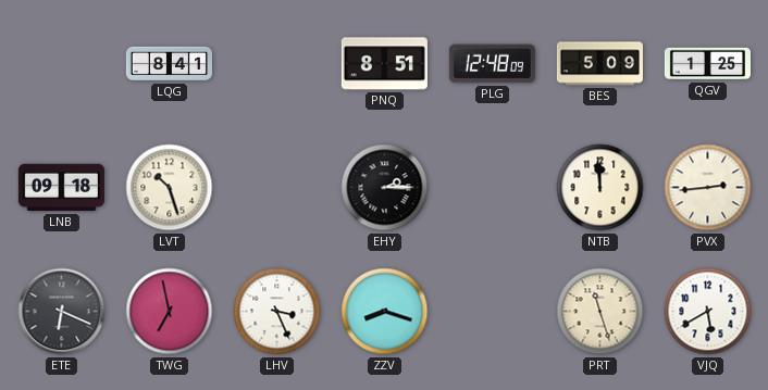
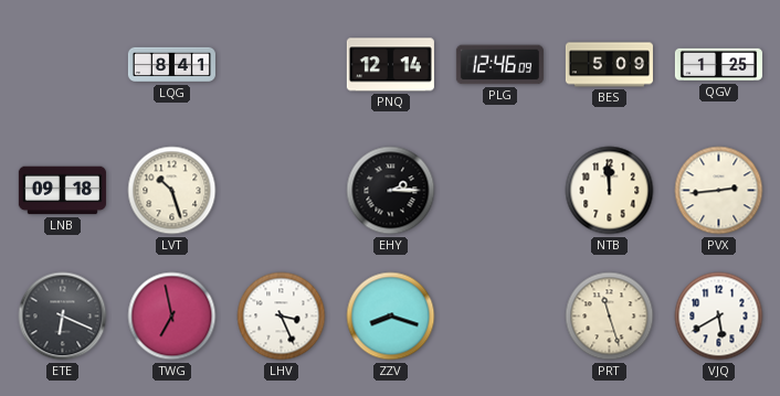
PNQ: 8:51 -> 12:14
PLG: 12:48 -> 12:46
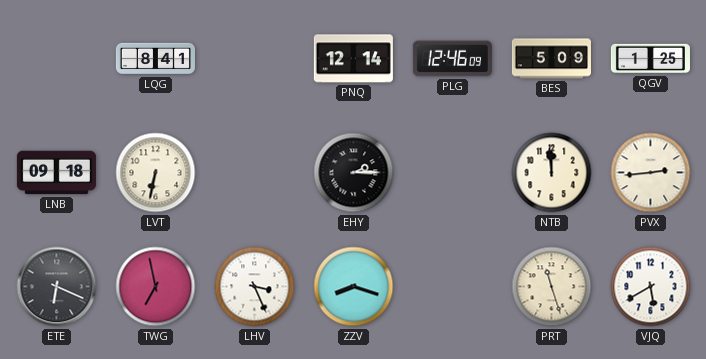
LVT: 10:27 -> 6:32
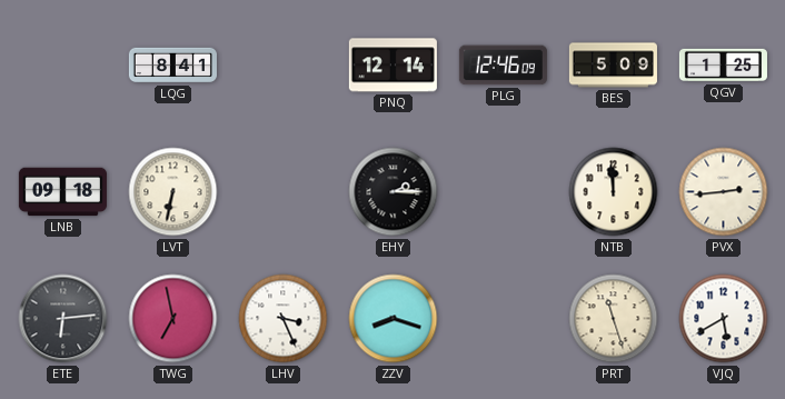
ETE: 6:19 -> 6:14
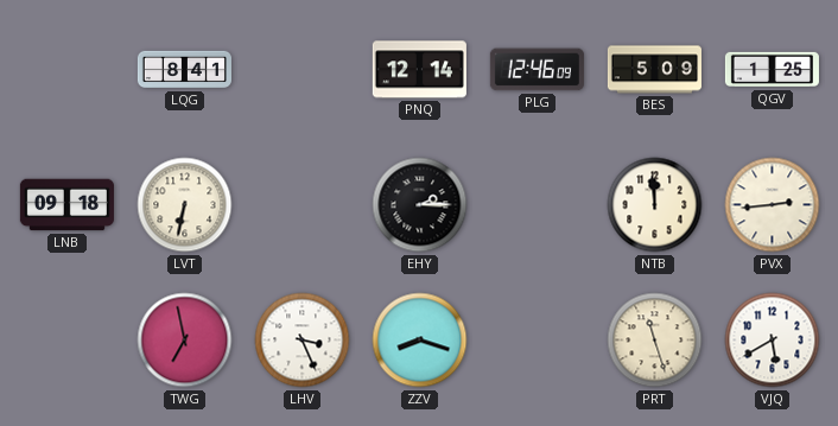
ETE: 6:14 -> none
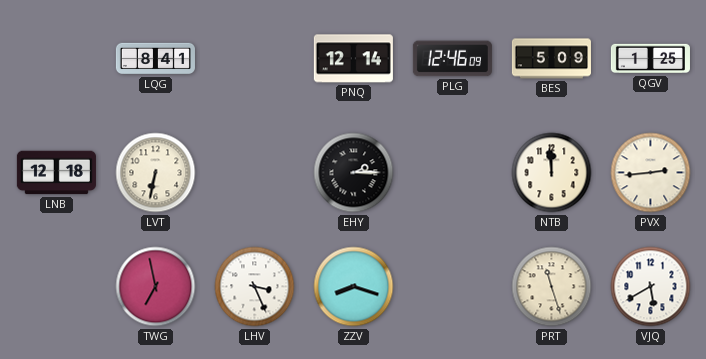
LNB: 09:18 -> 12:18
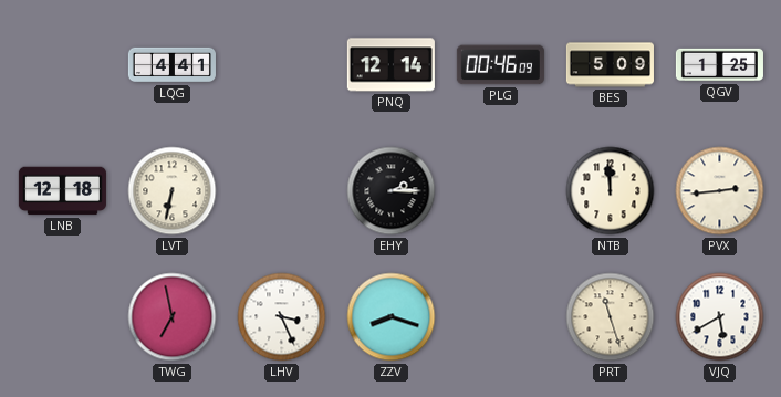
LQG: 8:41 -> 4:41
PLG: 12:46 -> 00:46
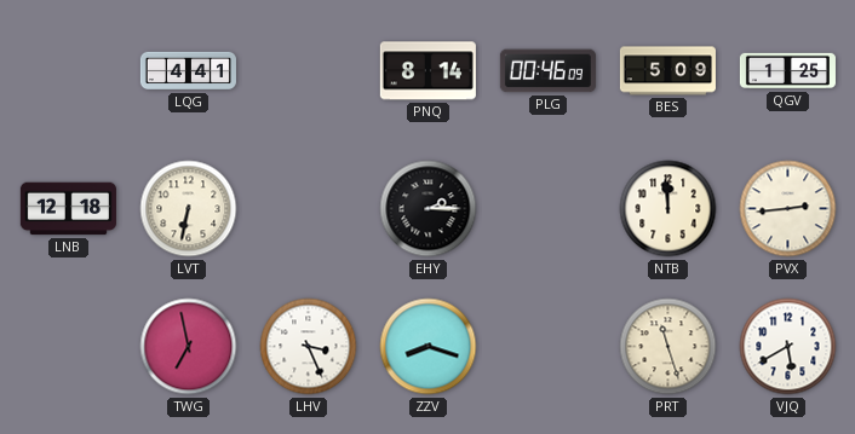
PNQ: 12:14 -> 8:14
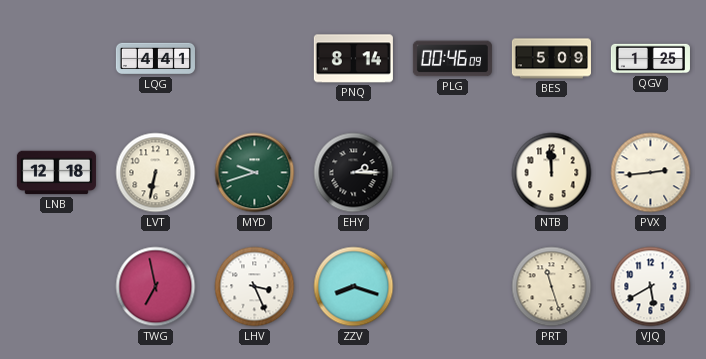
MYD: none -> 9:42
